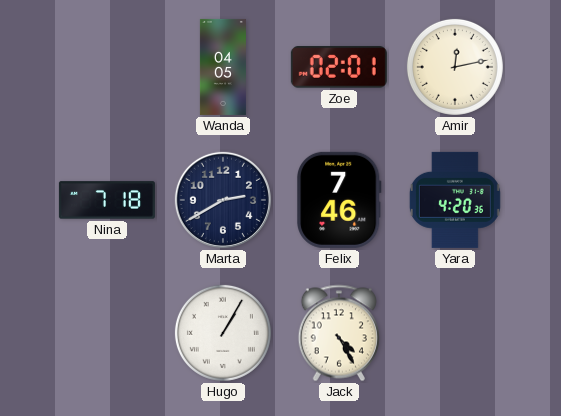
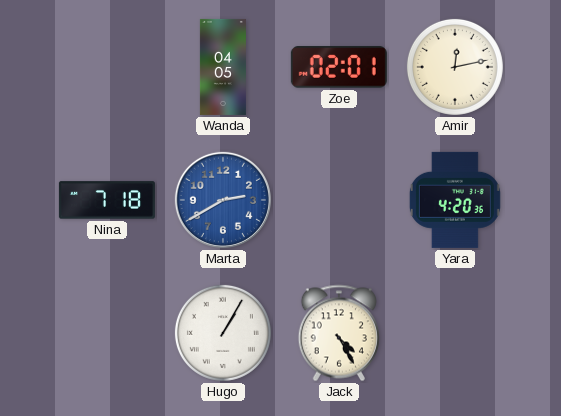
Marta dial: navy -> blue
Felix: 7:46 -> none
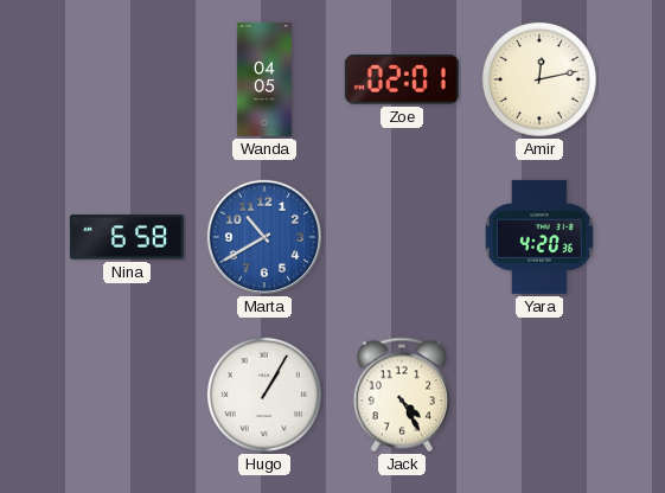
Nina: 7:18 -> 6:58
Marta: 2:40 -> 10:40
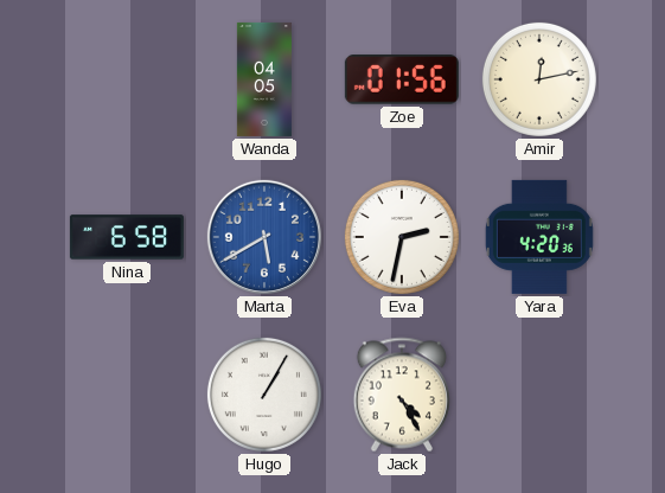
Zoe: 02:01 -> 01:56
Marta: 10:40 -> 5:40
Eva: none -> 2:32
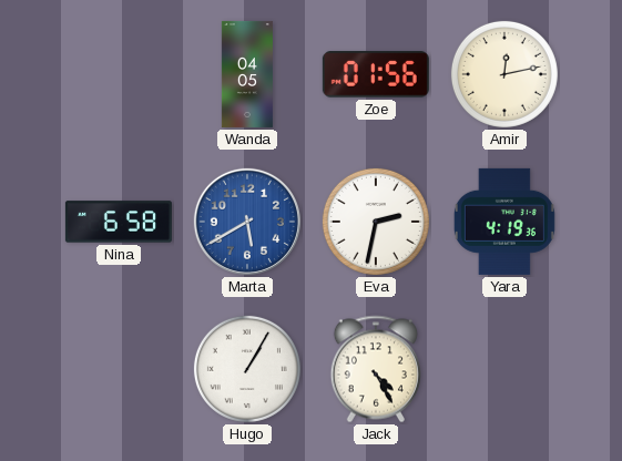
Yara: 4:20 -> 4:19
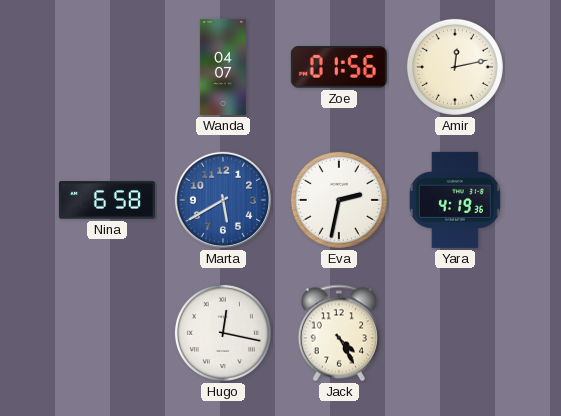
Wanda: 04:05 -> 04:07
Hugo: 1:05 -> 12:17
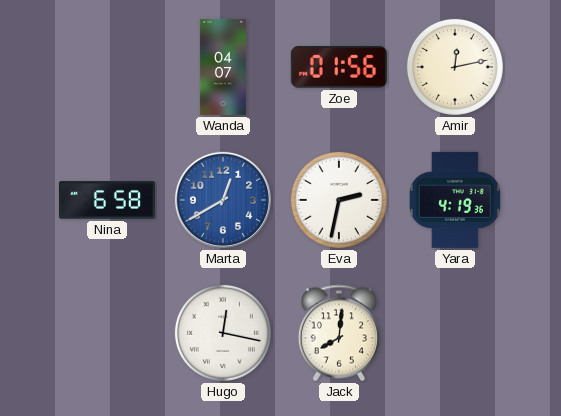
Marta: 5:40 -> 12:40
Jack: 4:25 -> 8:01
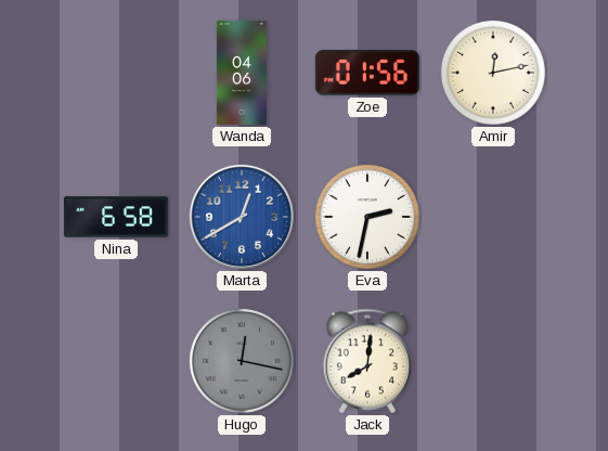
Wanda: 04:07 -> 04:06
Yara: 4:19 -> none
Hugo dial: white -> grey
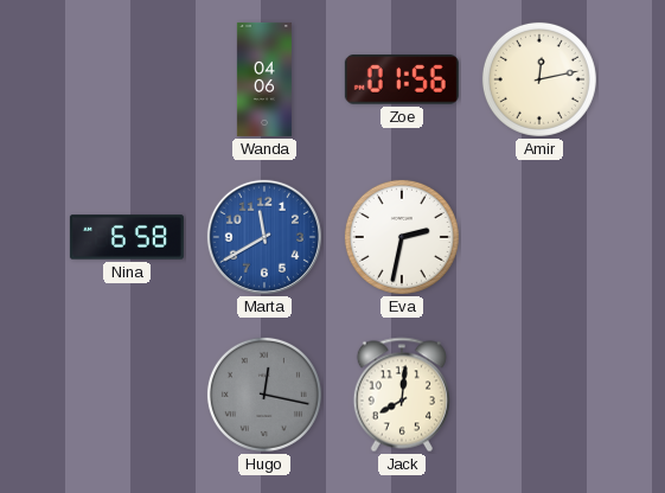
Marta: 12:40 -> 11:40
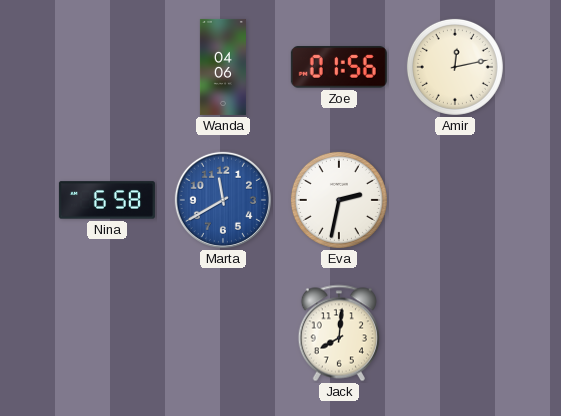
Hugo: 12:17 -> none
